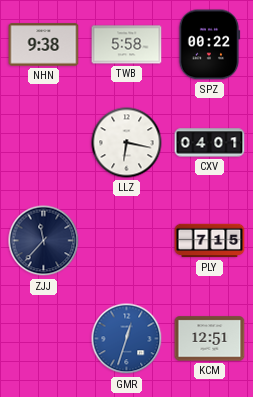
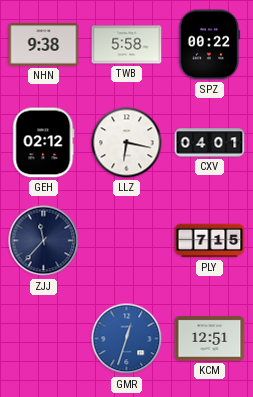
GEH: none -> 02:12
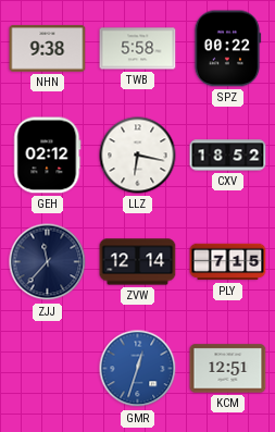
CXV: 04:01 -> 18:52
ZVW: none -> 12:14
